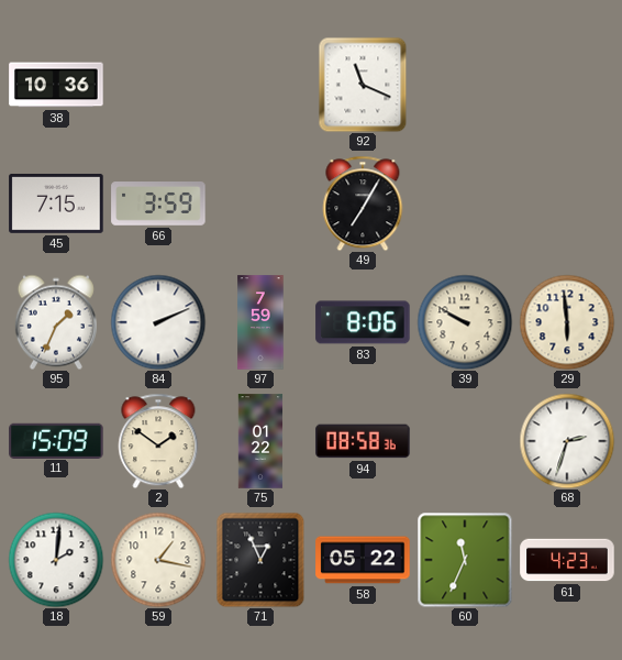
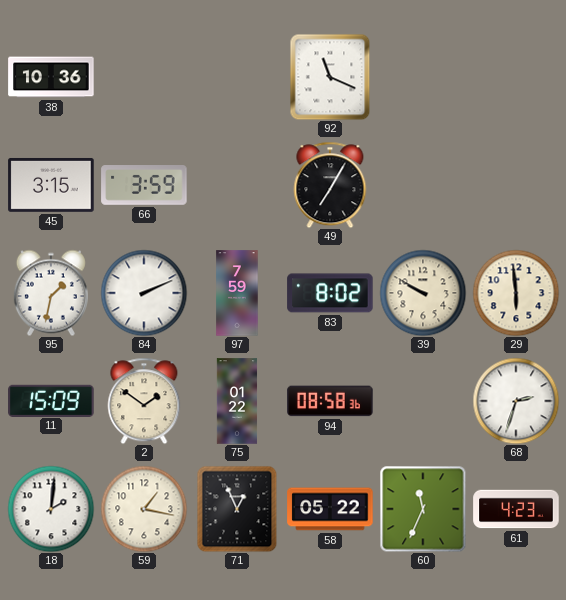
45: 7:15 -> 3:15
95: 1:34 -> 1:32
83: 8:06 -> 8:02
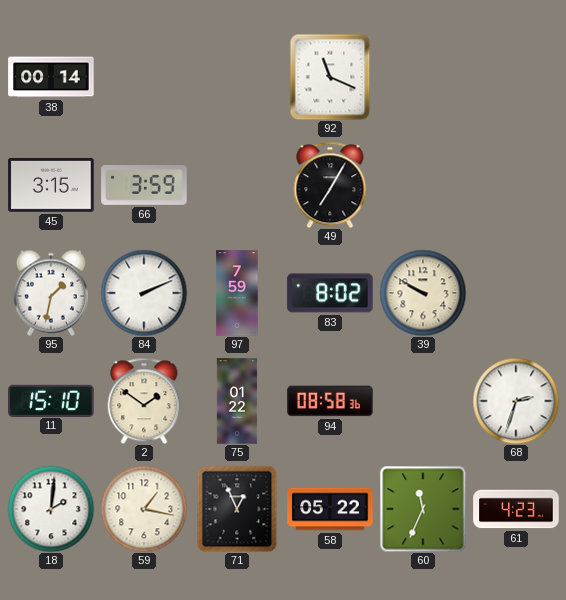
38: 10:36 -> 00:14
29: 5:59 -> none
11: 15:09 -> 15:10
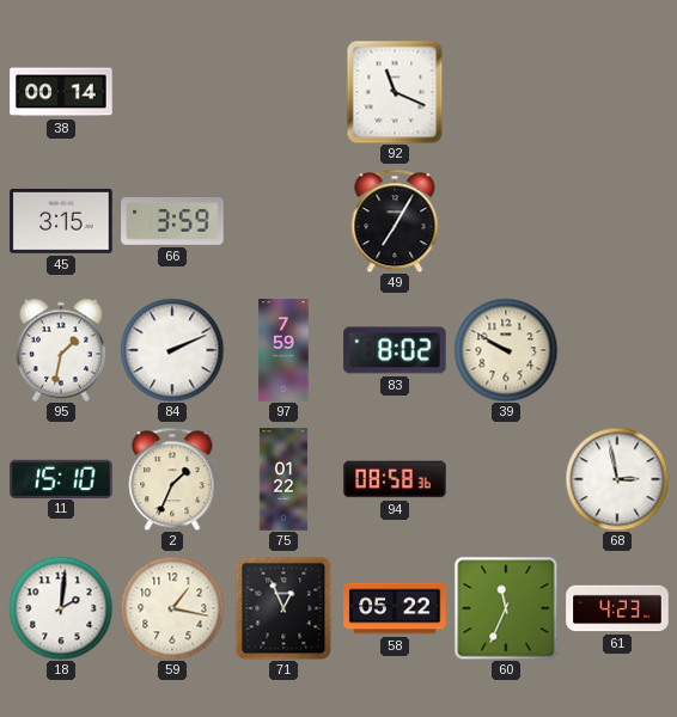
2: 1:51 -> 1:34
68: 2:33 -> 2:58
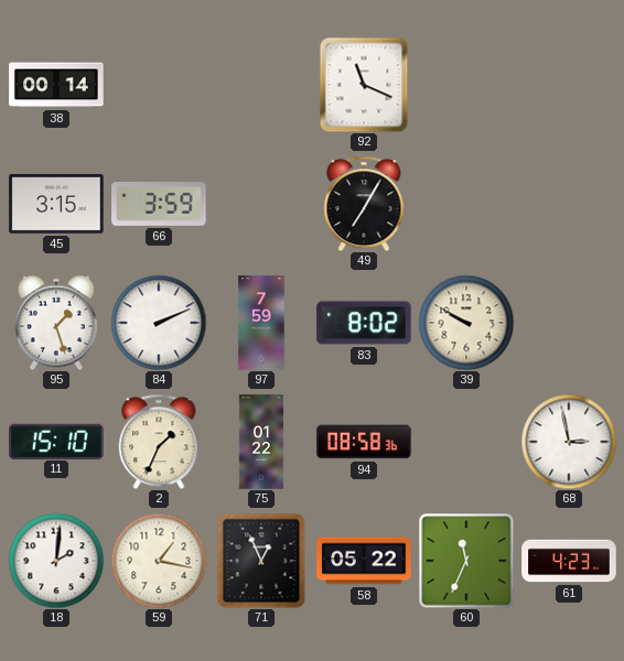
95: 1:32 -> 1:27
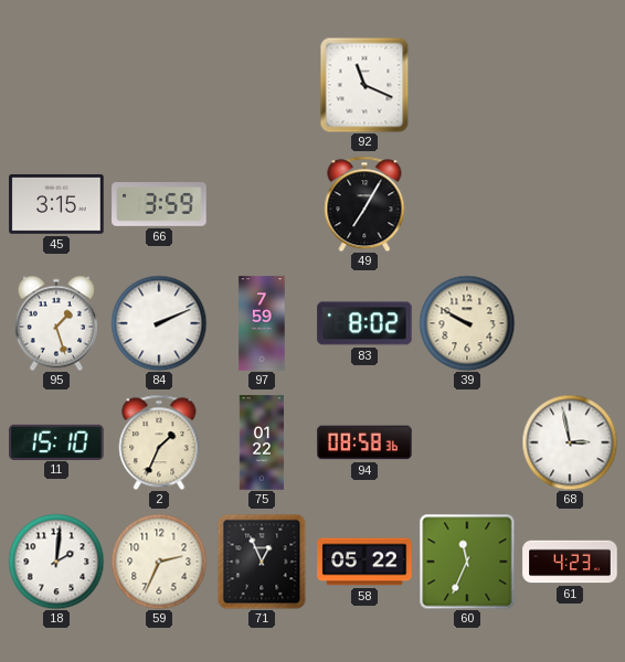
38: 00:14 -> none
59: 1:17 -> 2:34
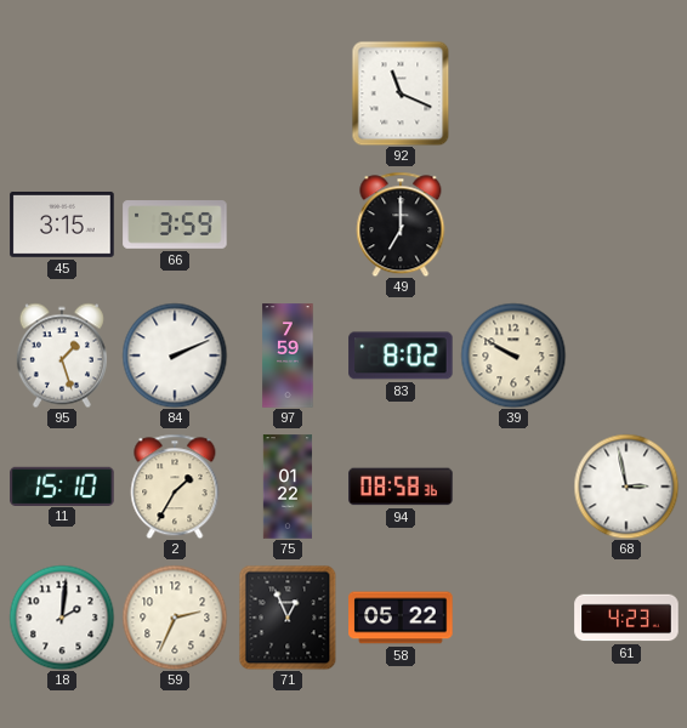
49: 7:05 -> 7:00
2: 1:34 -> 1:35
60: 11:34 -> none
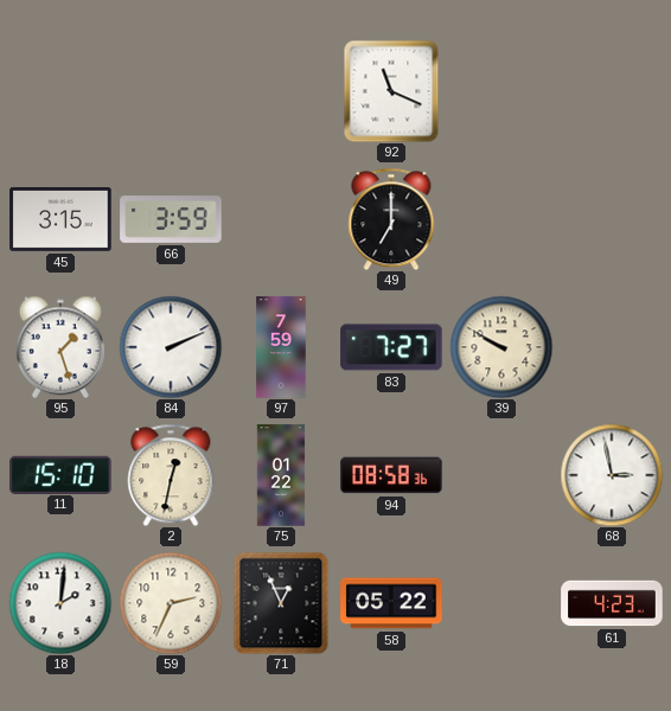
83: 8:02 -> 7:27
2: 1:35 -> 12:32
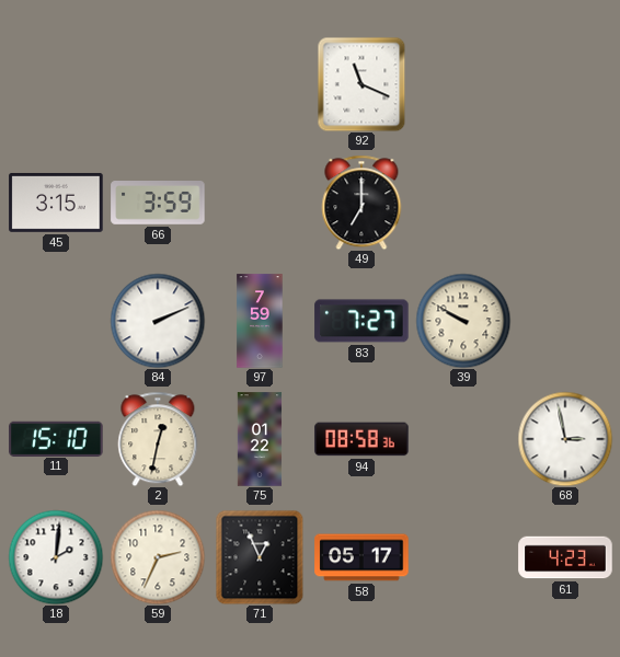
95: 1:27 -> none
58: 05:22 -> 05:17
